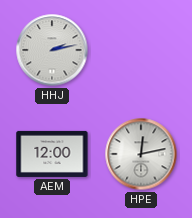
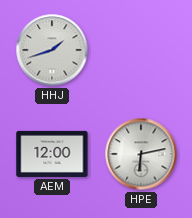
HHJ: 2:13 -> 1:42
HPE: 12:13 -> 6:13
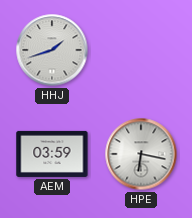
AEM: 12:00 -> 03:59
HPE: 6:13 -> 6:17
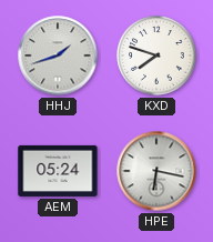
KXD: none -> 7:48
AEM: 03:59 -> 05:24
